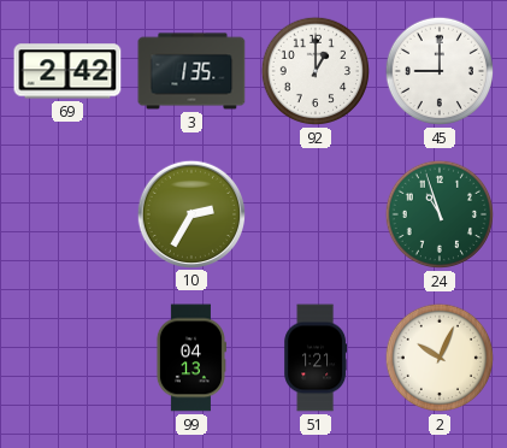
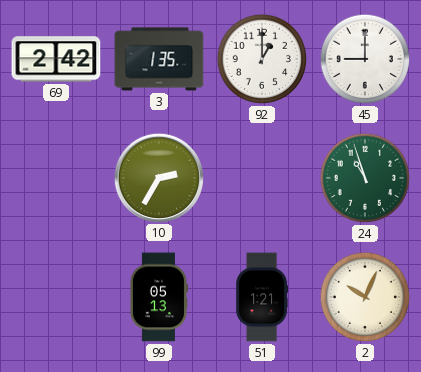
99: 04:13 -> 05:13
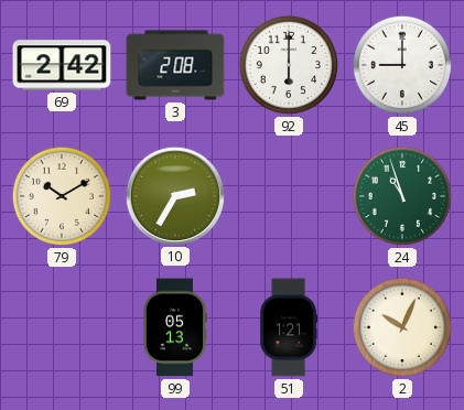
3: 1:35 -> 2:08
92: 1:00 -> 6:00
79: none -> 10:10
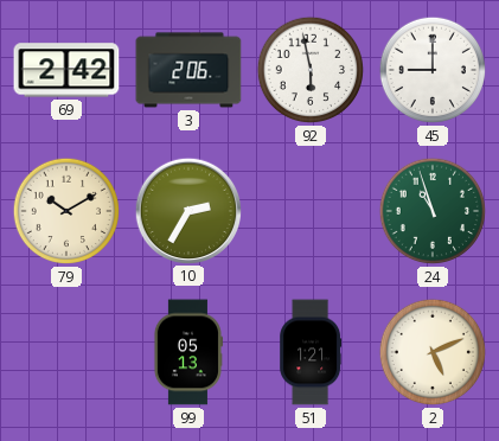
3: 2:08 -> 2:06
92: 6:00 -> 5:58
2: 10:04 -> 5:11
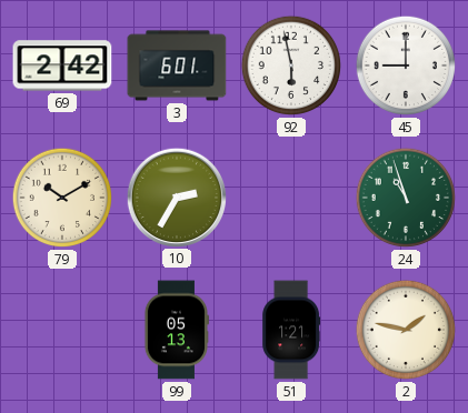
3: 2:06 -> 6:01
2: 5:11 -> 1:47
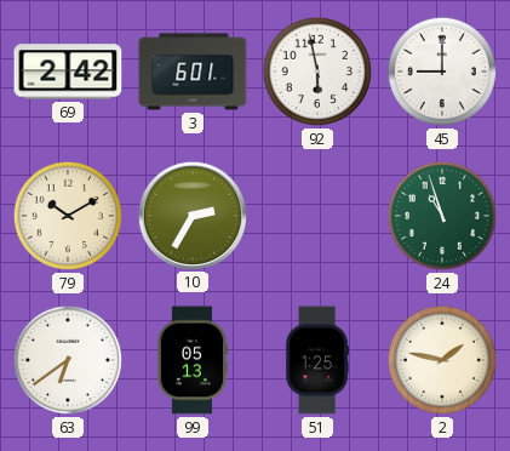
63: none -> 6:39
51: 1:21 -> 1:25
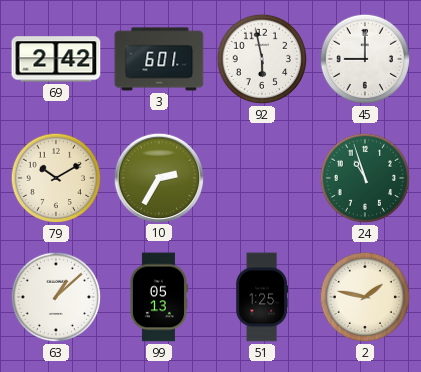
63: 6:39 -> 1:08
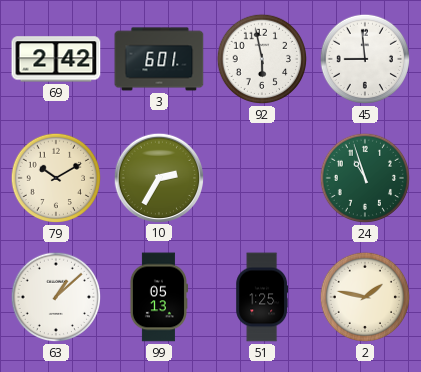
45: 9:00 -> 8:59
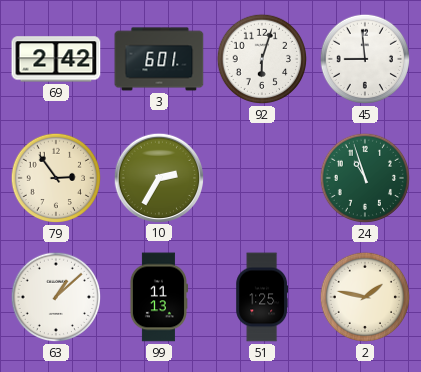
92: 5:58 -> 6:03
79: 10:10 -> 2:54
99: 05:13 -> 11:13
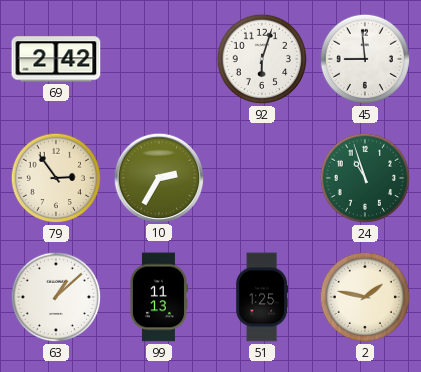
3: 6:01 -> none
